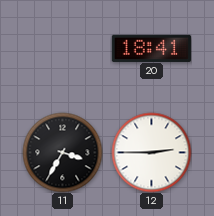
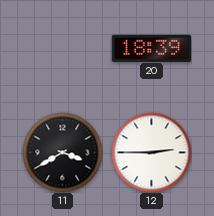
20: 18:41 -> 18:39
11: 3:35 -> 3:40
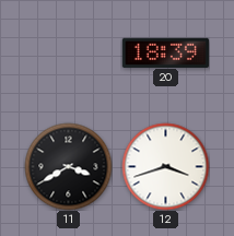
12: 2:45 -> 3:42
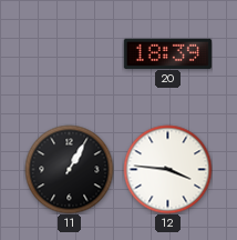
11: 3:40 -> 1:05
12: 3:42 -> 3:46
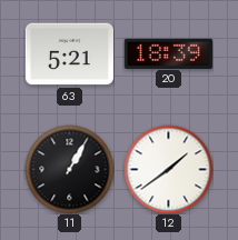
63: none -> 5:21
12: 3:46 -> 1:39
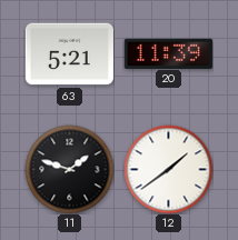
20: 18:39 -> 11:39
11: 1:05 -> 1:48
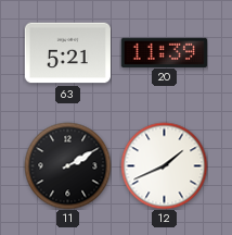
11: 1:48 -> 2:10
12: 1:39 -> 1:41
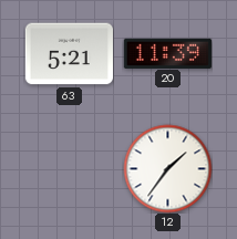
11: 2:10 -> none
12: 1:41 -> 1:36
